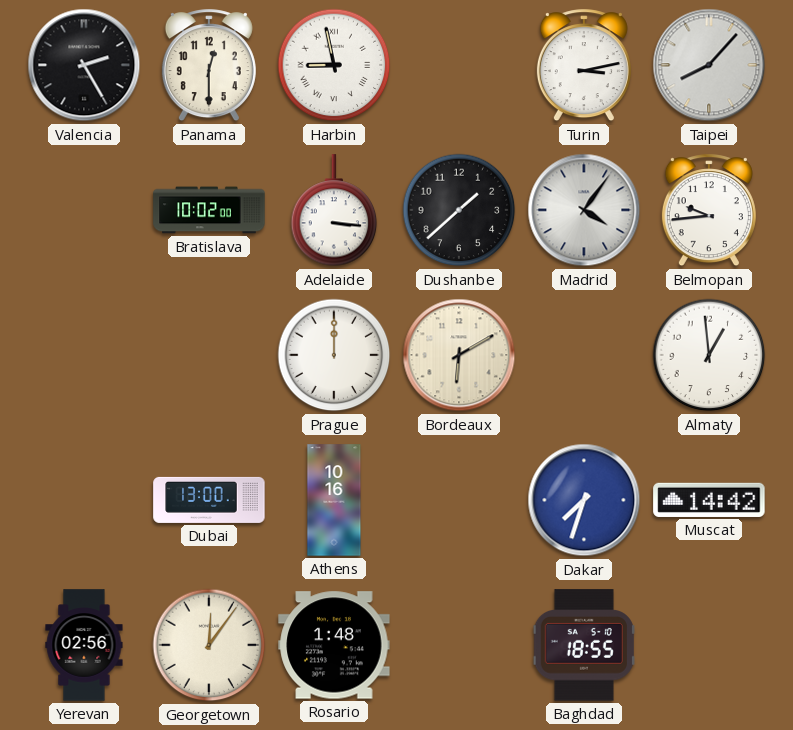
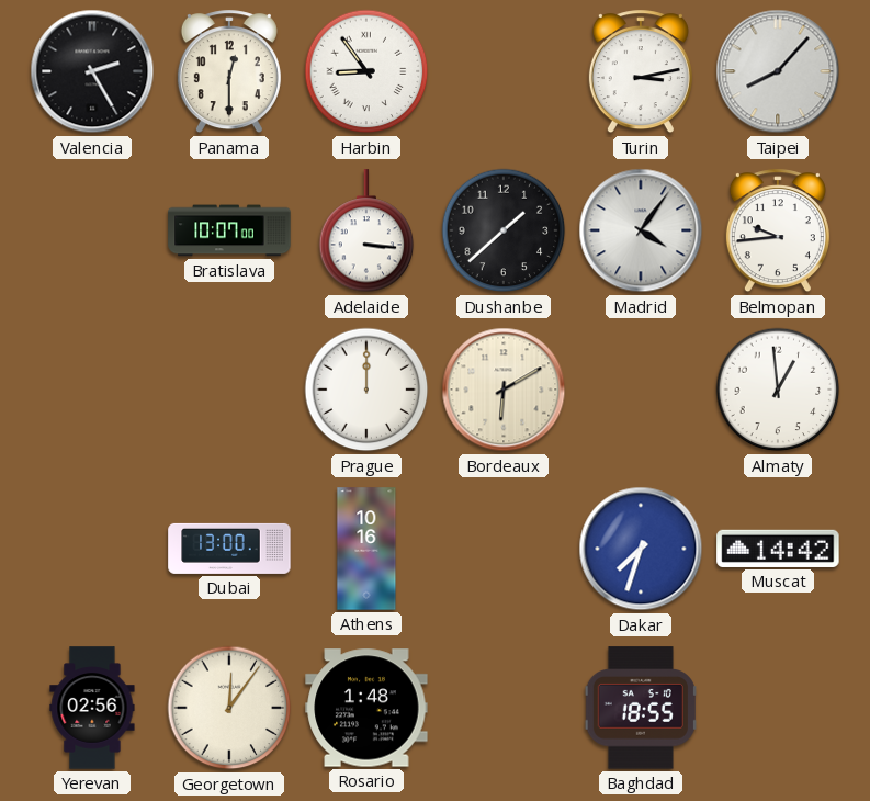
Harbin: 8:58 -> 8:54
Bratislava: 10:02 -> 10:07
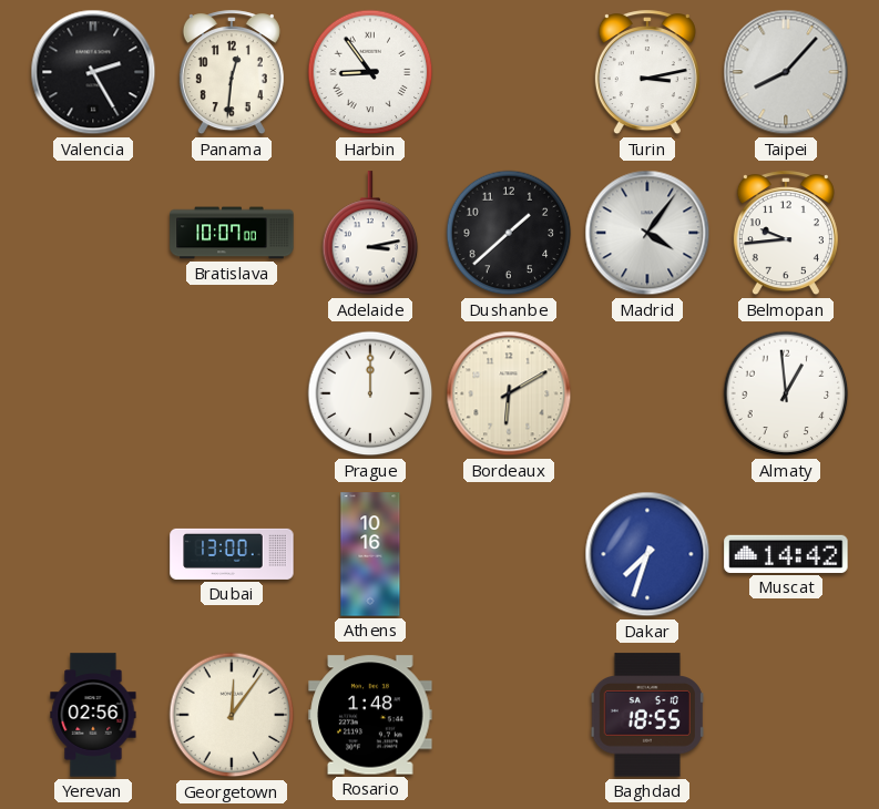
Panama: 12:30 -> 12:31
Adelaide: 3:16 -> 3:13
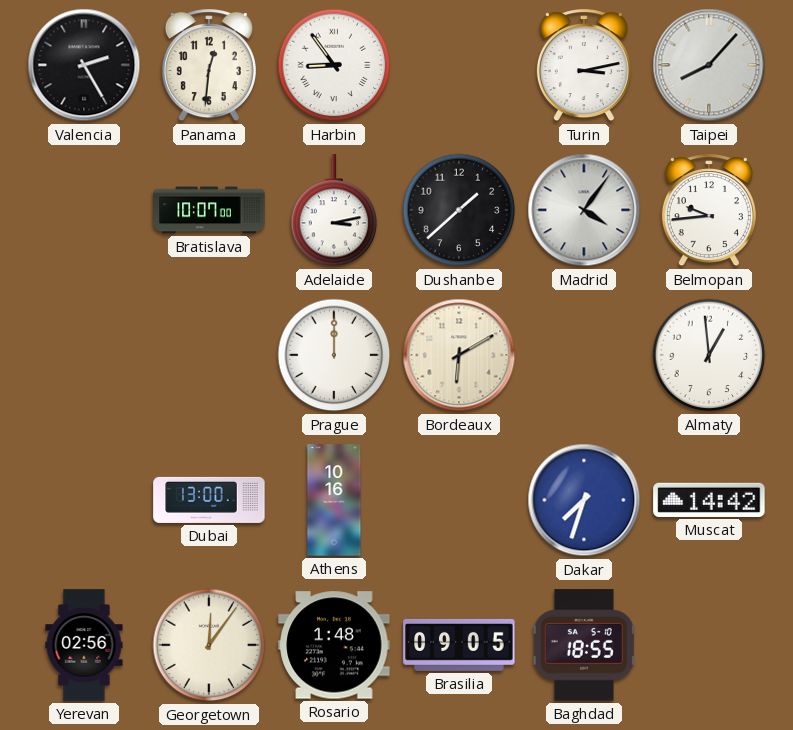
Brasilia: none -> 09:05
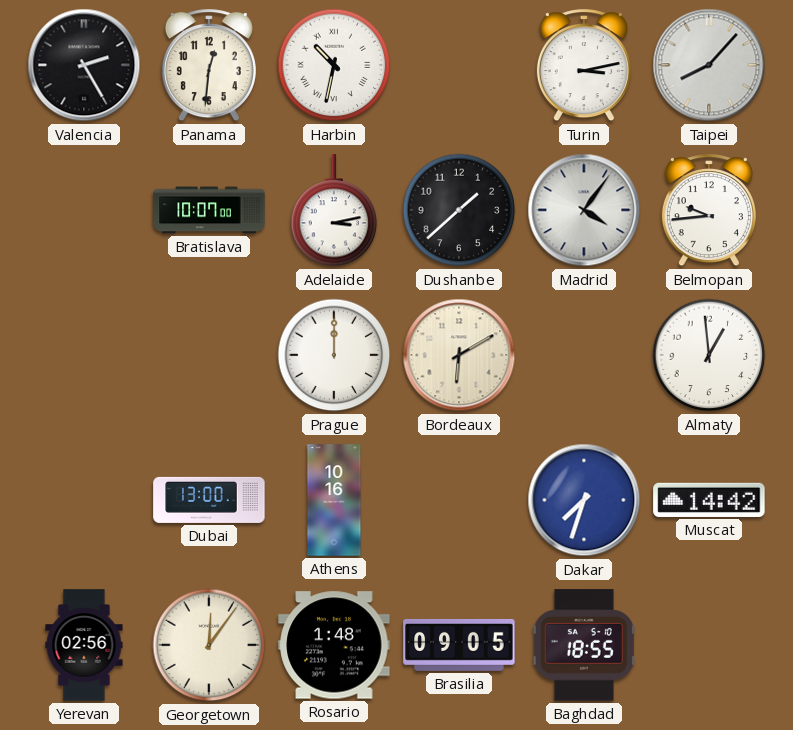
Harbin: 8:54 -> 10:32
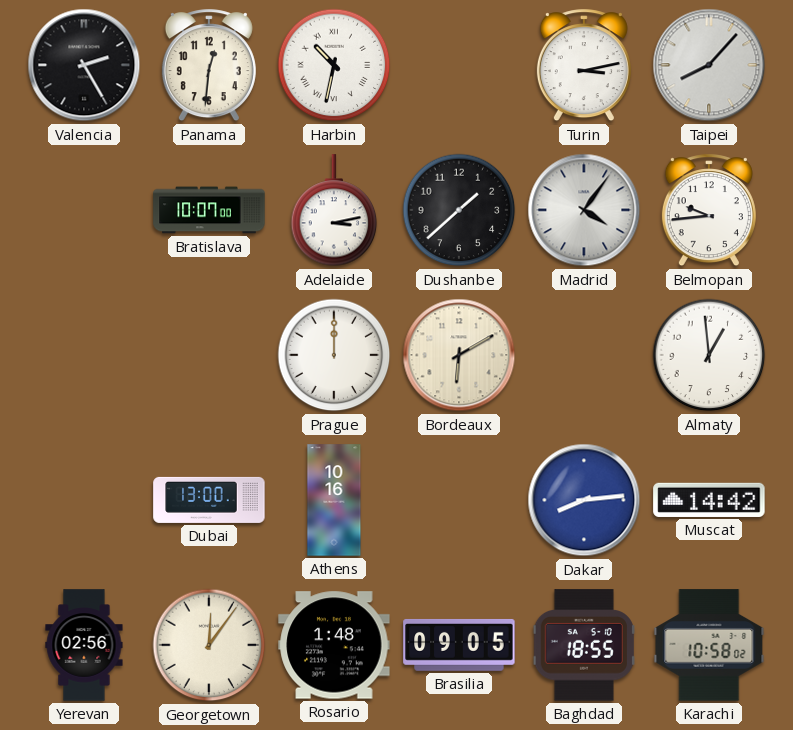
Dakar: 7:33 -> 8:14
Karachi: none -> 10:58
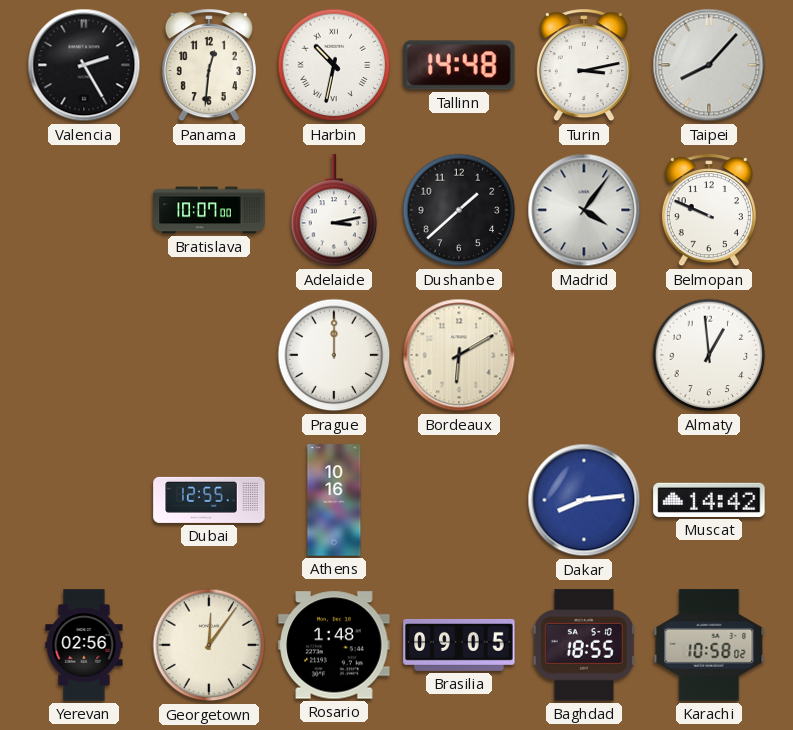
Tallinn: none -> 14:48
Belmopan: 9:44 -> 9:49
Dubai: 13:00 -> 12:55
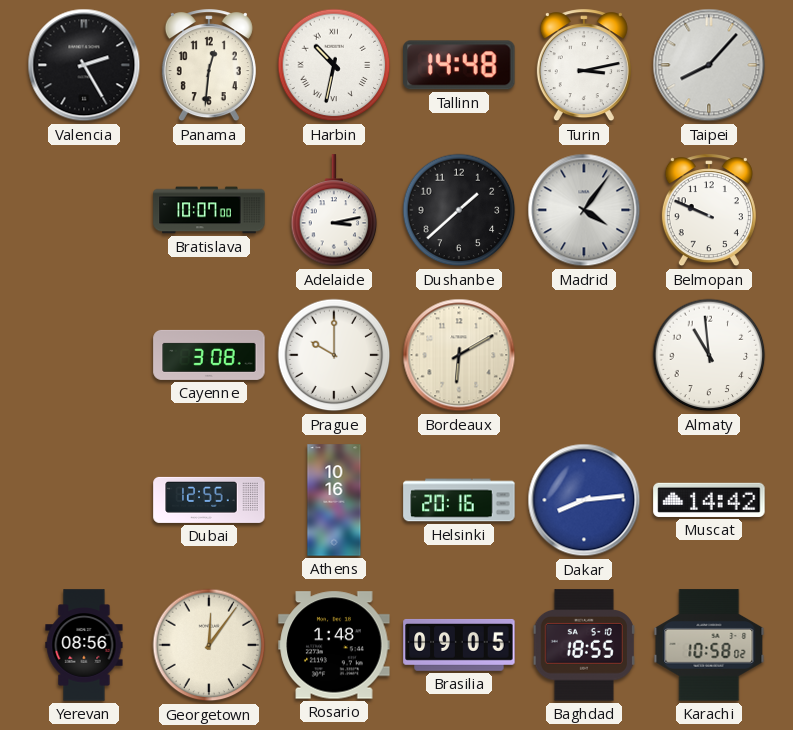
Cayenne: none -> 3:08
Prague: 12:00 -> 10:00
Almaty: 12:59 -> 10:59
Helsinki: none -> 20:16
Yerevan: 02:56 -> 08:56
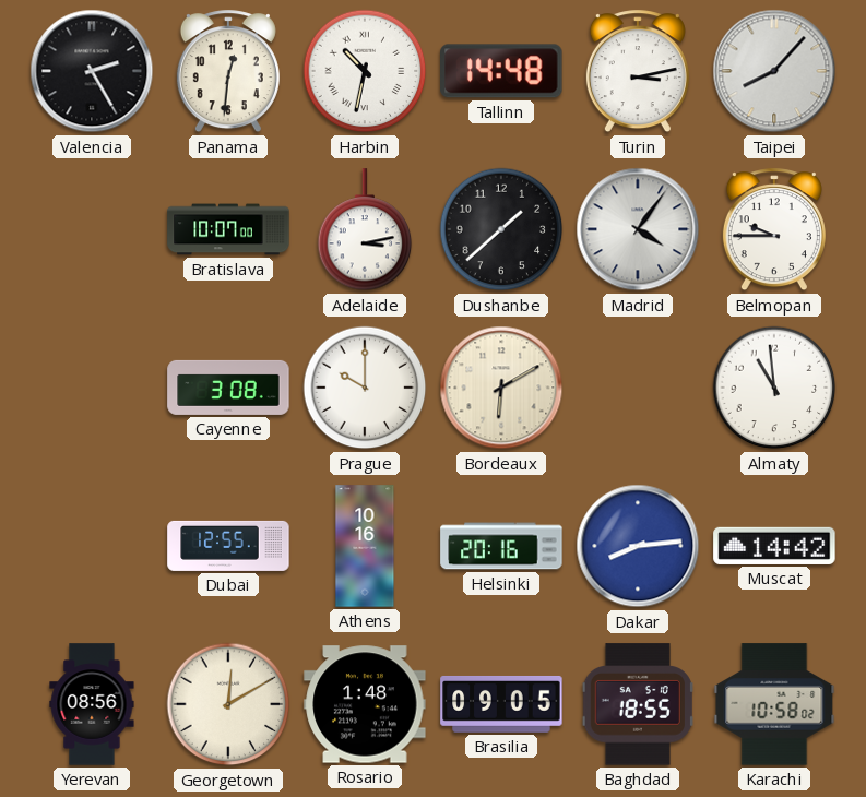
Belmopan: 9:49 -> 9:45
Georgetown: 12:06 -> 12:10
